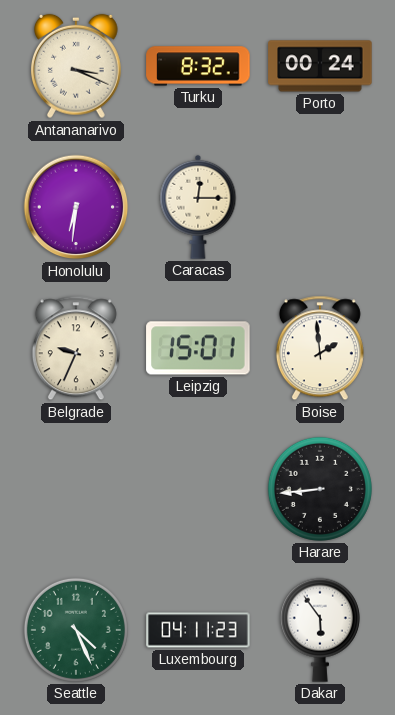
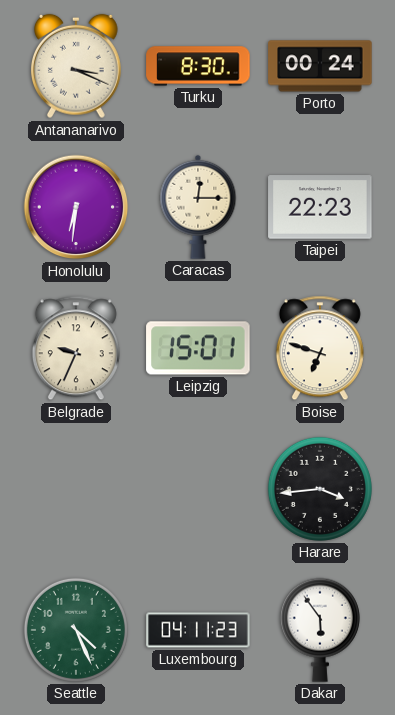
Turku: 8:32 -> 8:30
Taipei: none -> 22:23
Boise: 1:59 -> 6:48
Harare: 8:44 -> 3:44
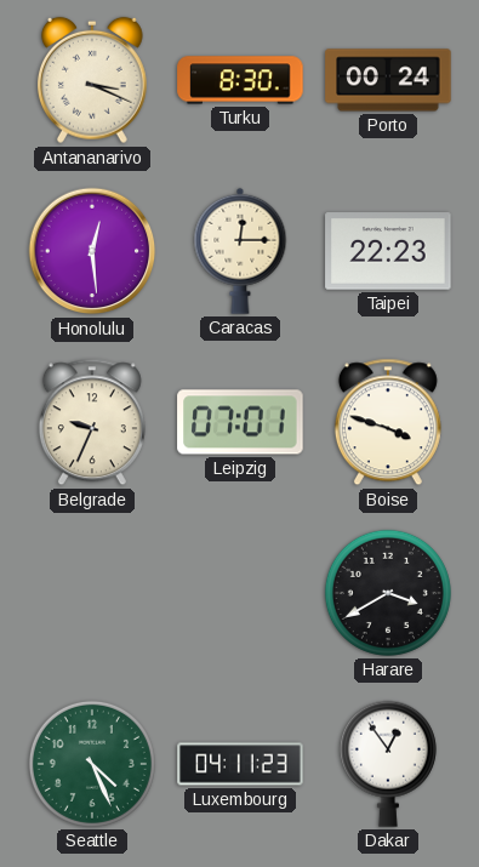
Honolulu: 6:31 -> 12:29
Leipzig: 15:01 -> 07:01
Boise: 6:48 -> 3:48
Harare: 3:44 -> 3:40
Dakar: 5:54 -> 12:54
